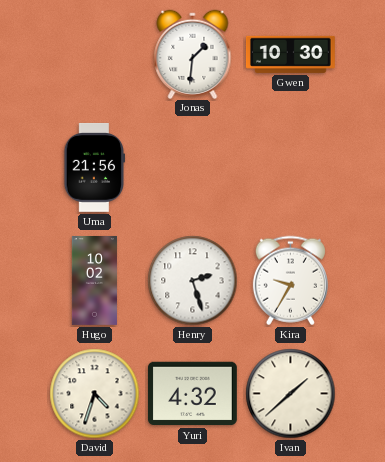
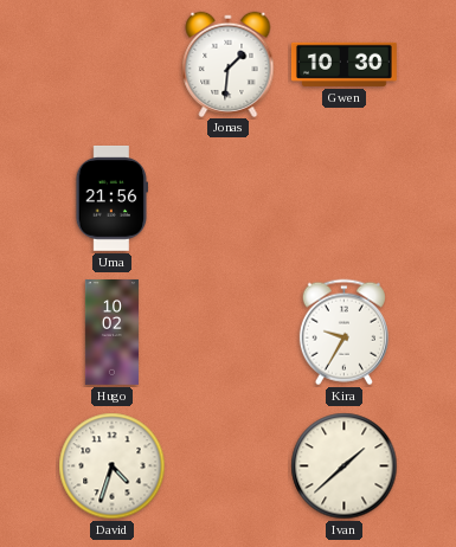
Henry: 2:27 -> none
Yuri: 4:32 -> none
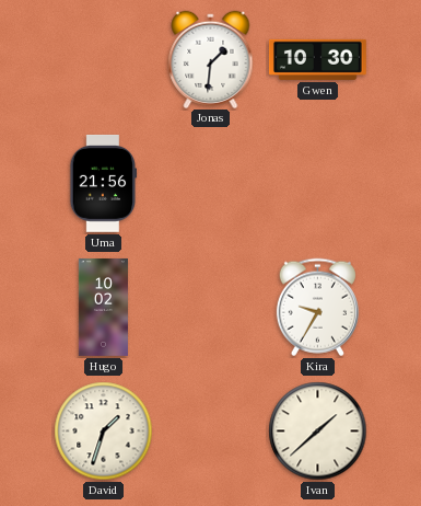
David: 4:33 -> 1:33
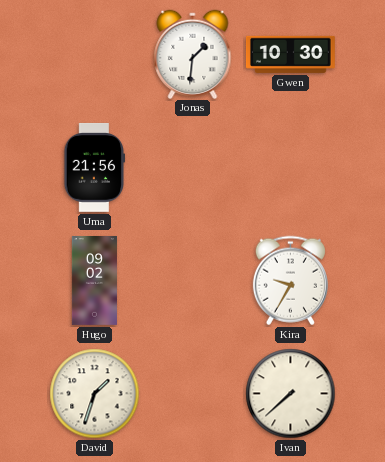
Hugo: 10:02 -> 09:02
Ivan: 1:38 -> 7:38
